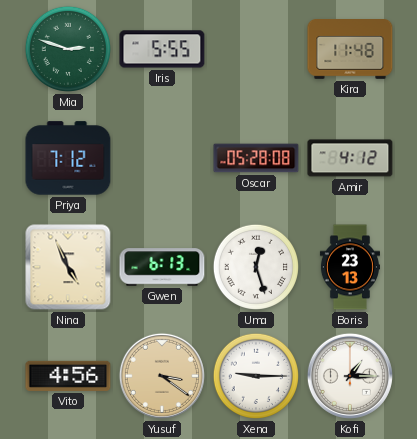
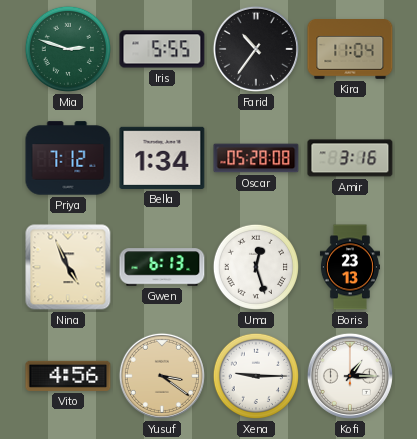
Farid: none -> 10:36
Kira: 11:48 -> 11:04
Bella: none -> 1:34
Amir: 4:12 -> 3:16
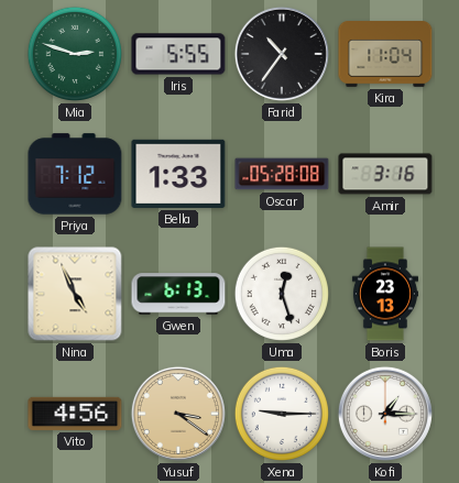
Bella: 1:34 -> 1:33
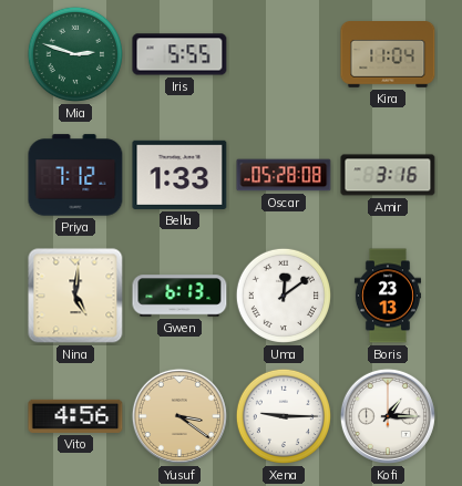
Farid: 10:36 -> none
Nina: 4:56 -> 5:01
Uma: 12:27 -> 12:09
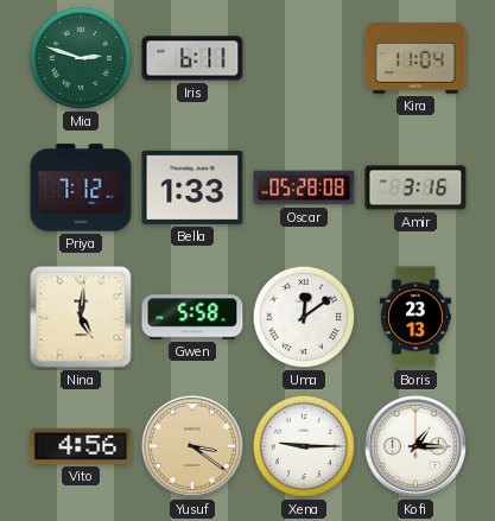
Iris: 5:55 -> 6:11
Gwen: 6:13 -> 5:58
